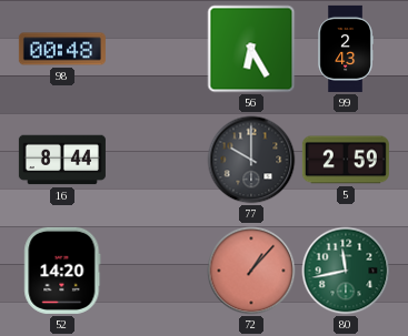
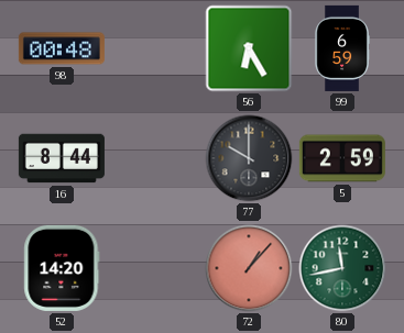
99: 2:43 -> 6:59
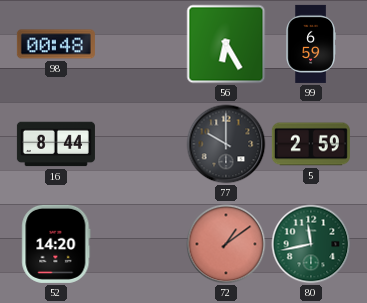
72: 1:07 -> 1:09
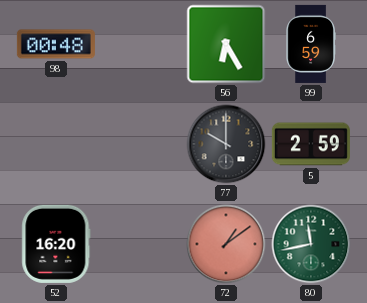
16: 8:44 -> none
52: 14:20 -> 16:20
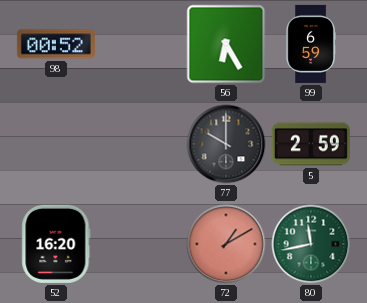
98: 00:48 -> 00:52
72: 1:09 -> 1:10
